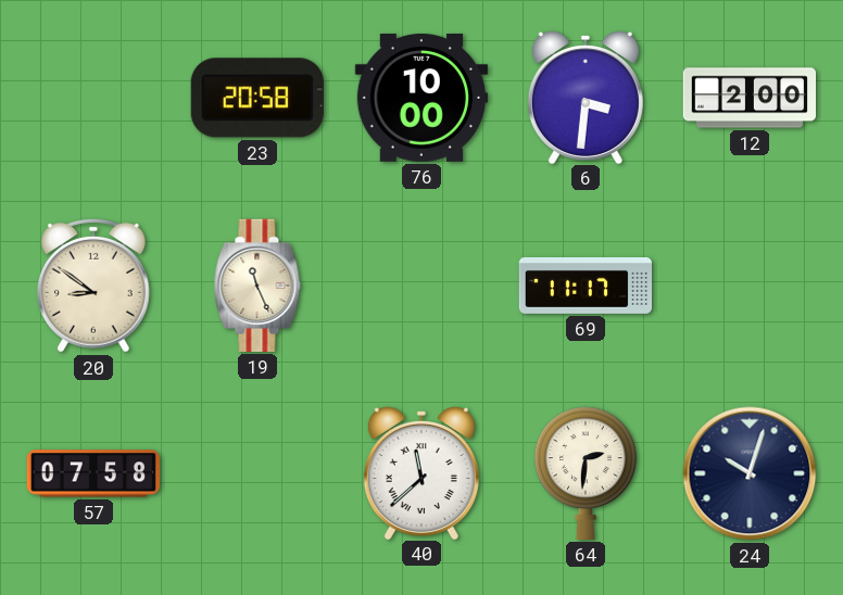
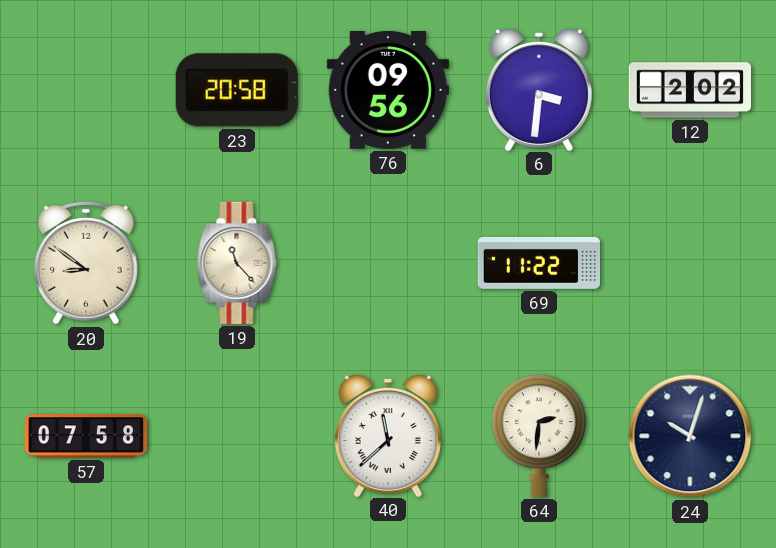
76: 10:00 -> 09:56
12: 2:00 -> 2:02
19: 11:26 -> 11:23
69: 11:17 -> 11:22
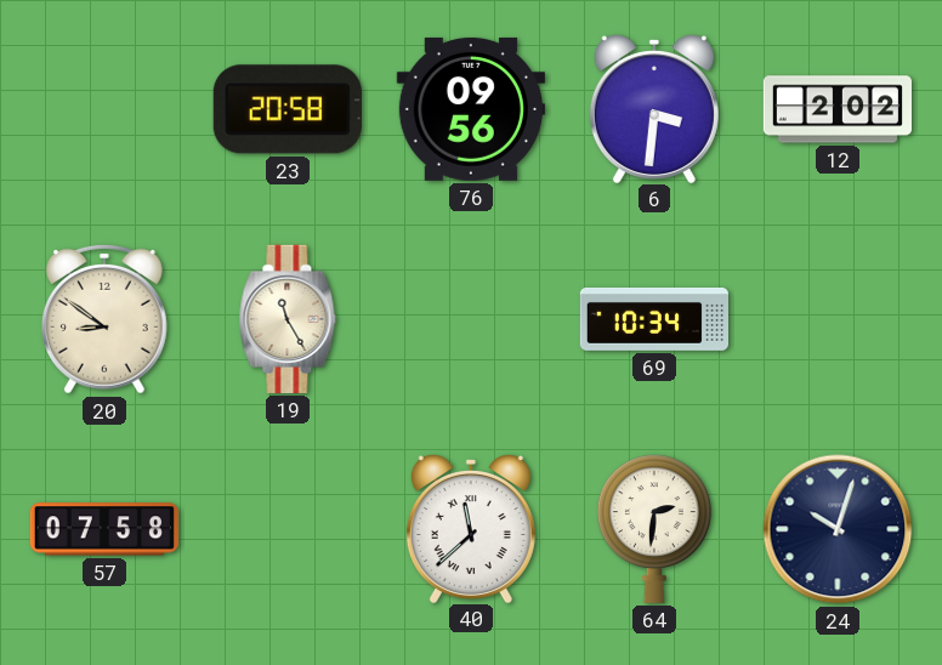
19: 11:23 -> 11:25
69: 11:22 -> 10:34
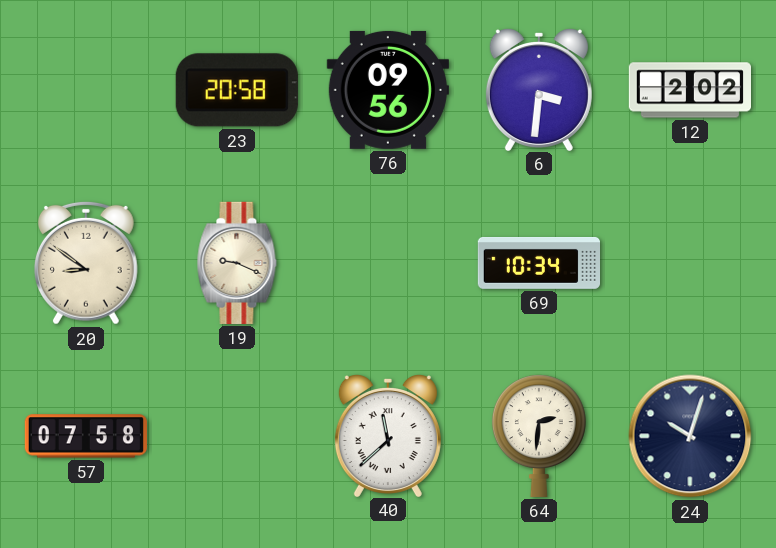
19: 11:25 -> 9:19
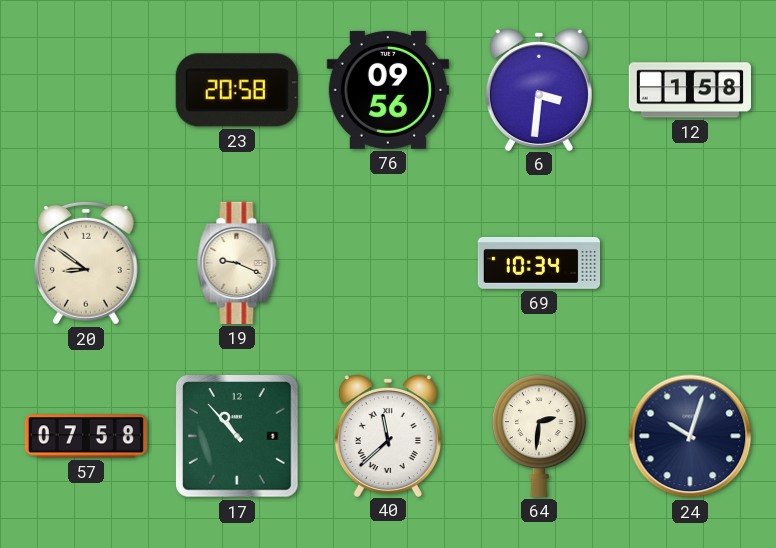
12: 2:02 -> 1:58
17: none -> 10:53
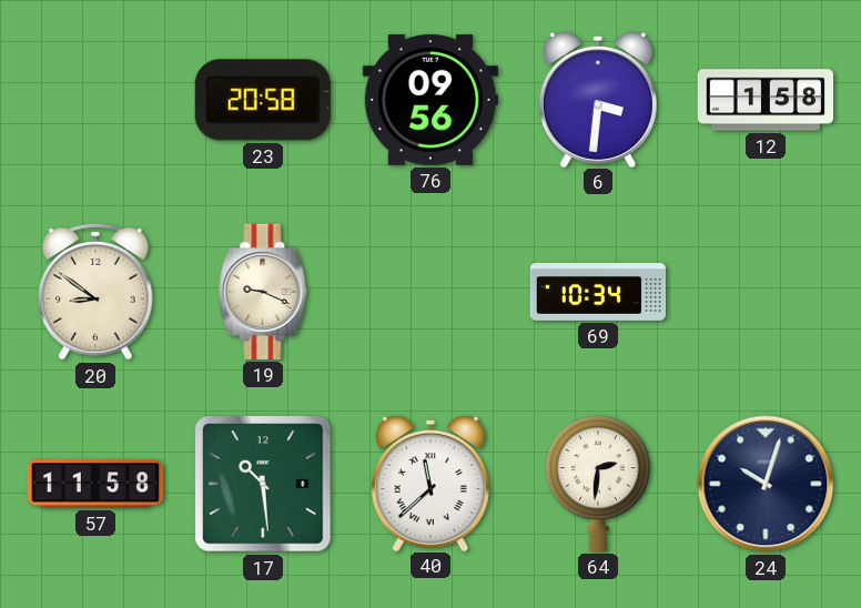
57: 07:58 -> 11:58
17: 10:53 -> 10:29
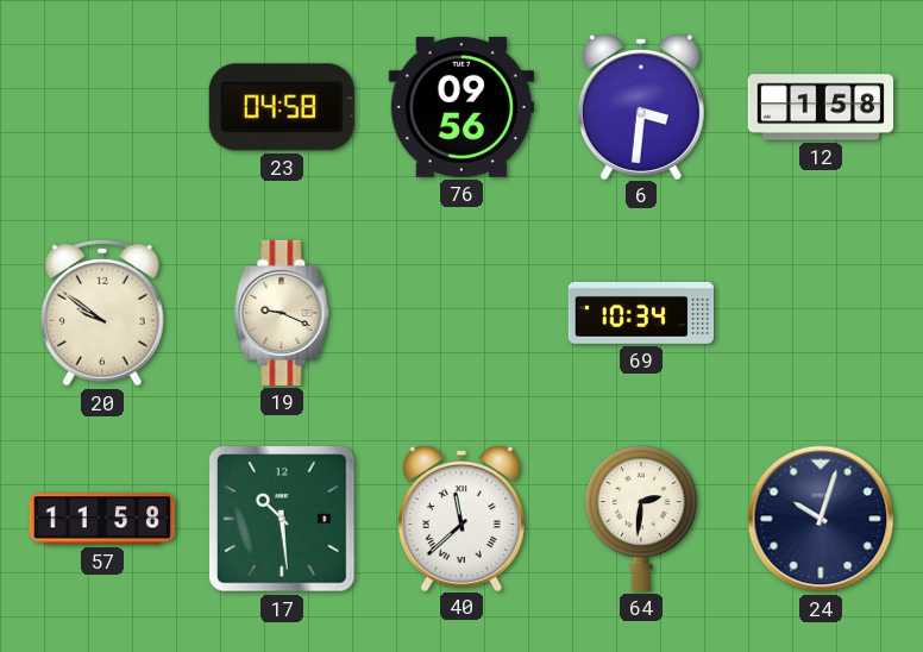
23: 20:58 -> 04:58
20: 8:51 -> 9:51
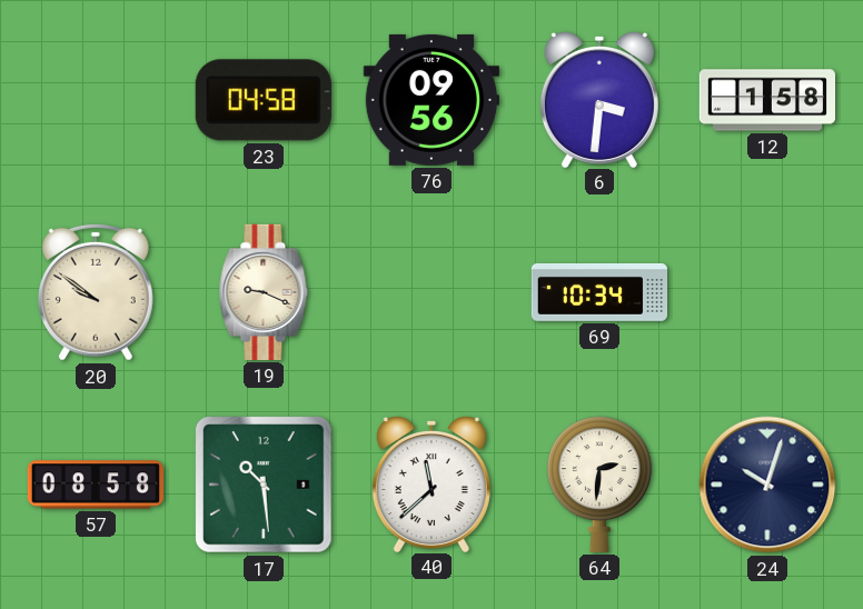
57: 11:58 -> 08:58
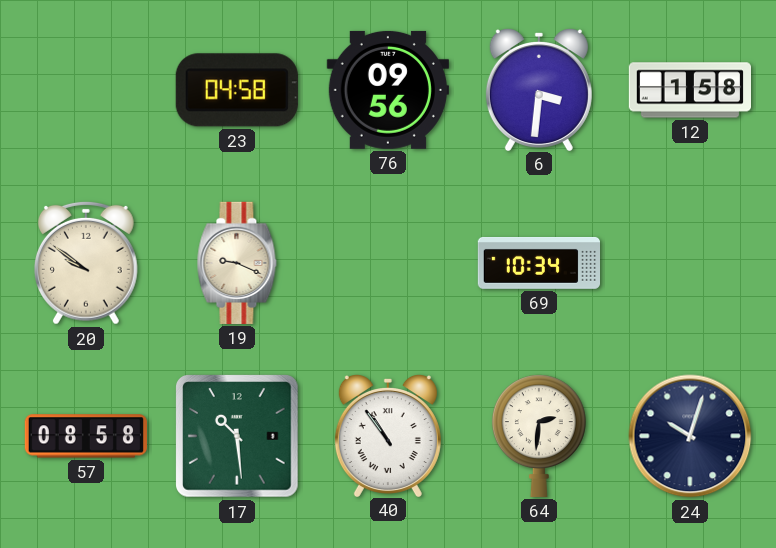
40: 11:38 -> 10:54
